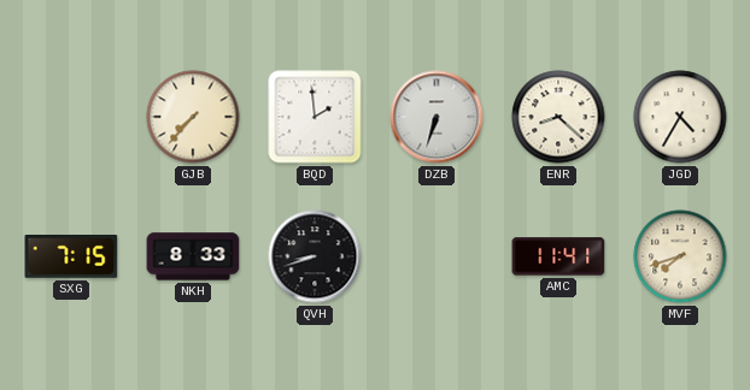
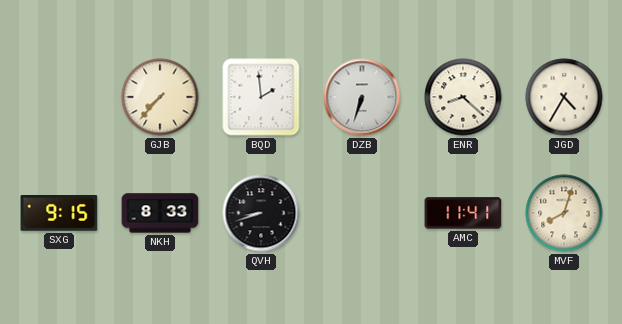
SXG: 7:15 -> 9:15
MVF: 7:42 -> 8:03
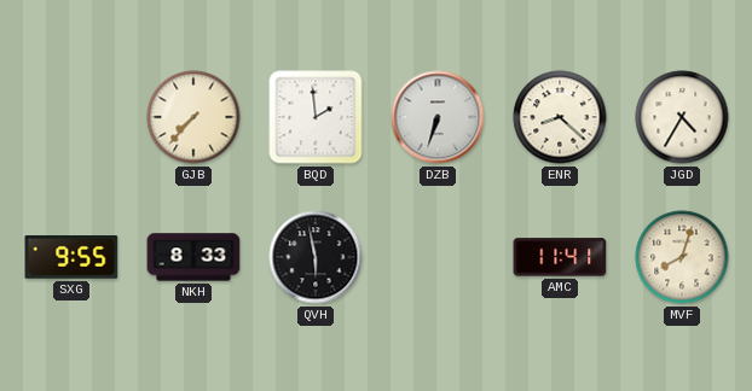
SXG: 9:15 -> 9:55
QVH: 8:42 -> 5:58
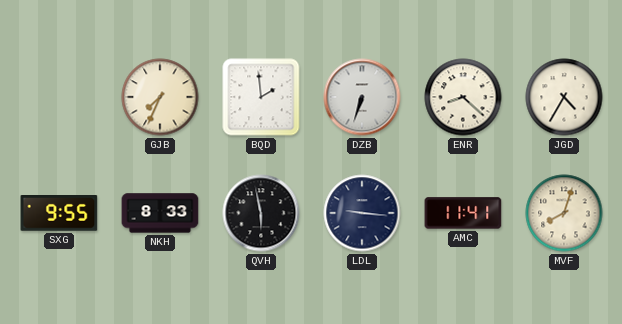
GJB: 7:37 -> 7:34
LDL: none -> 9:16
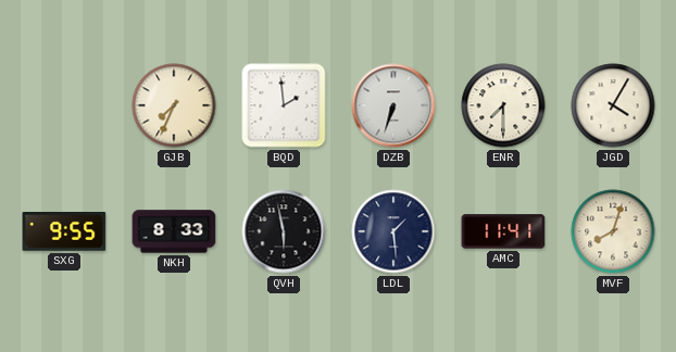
ENR: 8:22 -> 7:30
JGD: 4:35 -> 4:05
LDL: 9:16 -> 1:29
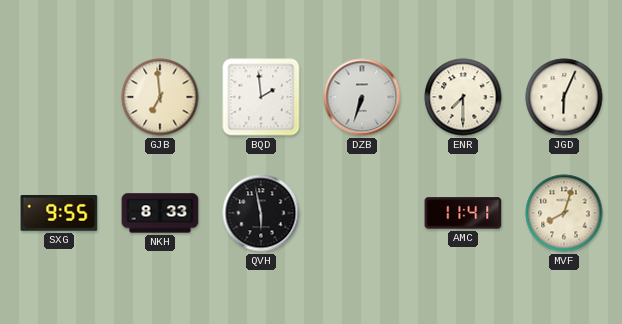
GJB: 7:34 -> 6:59
JGD: 4:05 -> 6:04
LDL: 1:29 -> none
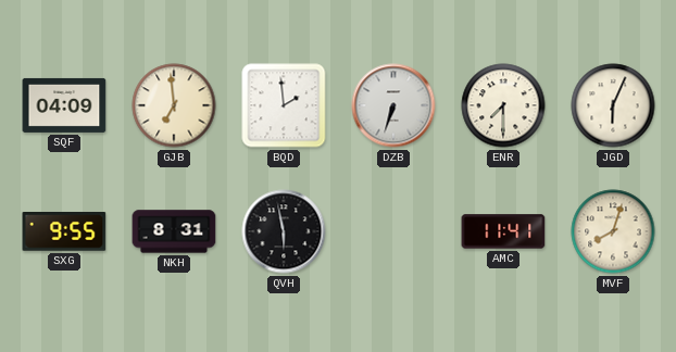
SQF: none -> 04:09
NKH: 8:33 -> 8:31
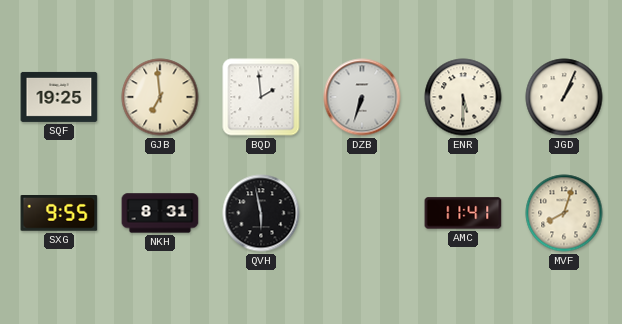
SQF: 04:09 -> 19:25
ENR: 7:30 -> 5:30
JGD: 6:04 -> 1:04
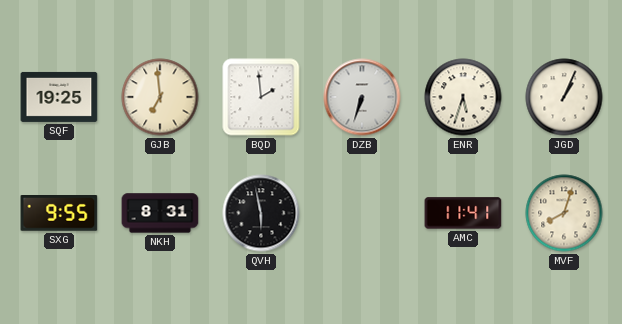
ENR: 5:30 -> 5:33
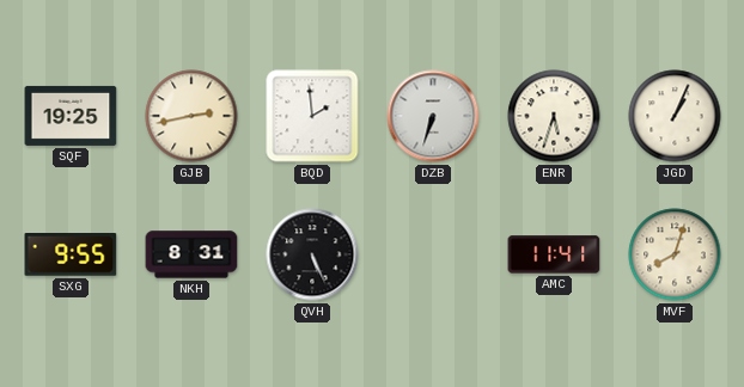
GJB: 6:59 -> 2:43
QVH: 5:58 -> 5:26
